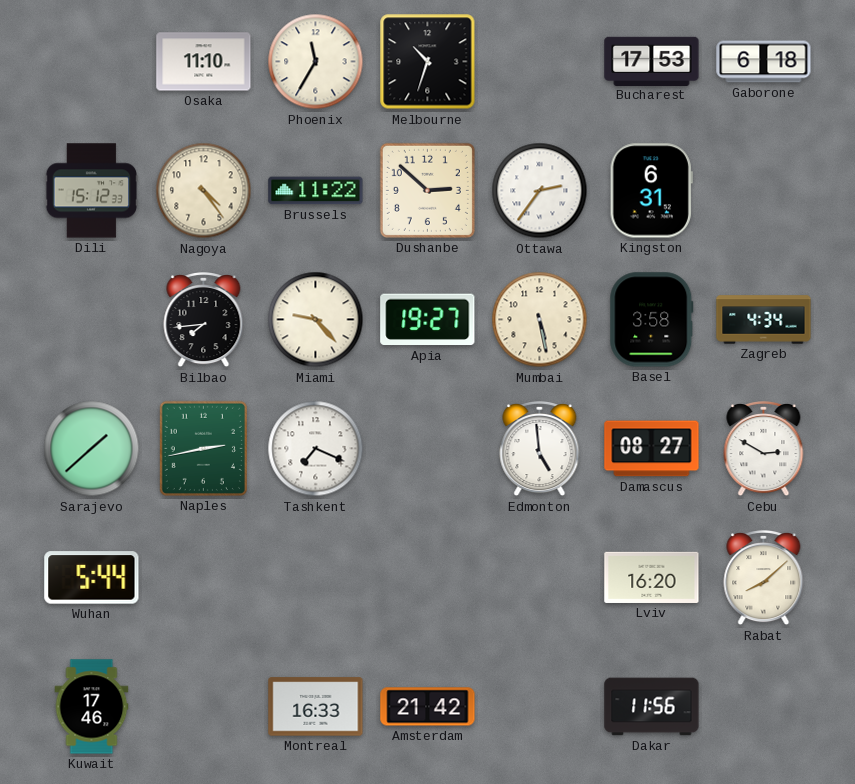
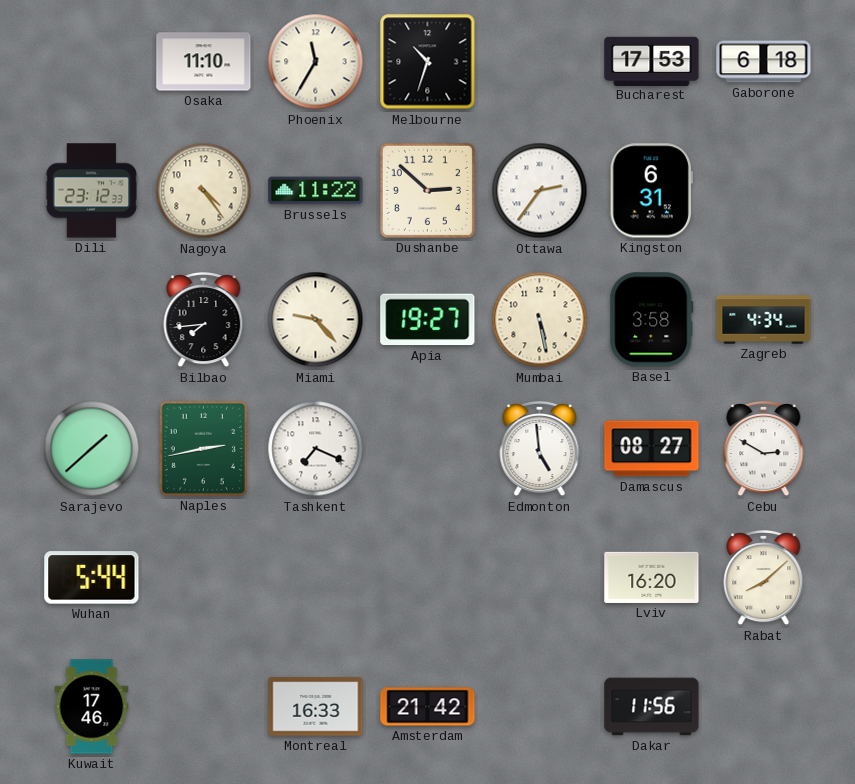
Dili: 15:12 -> 23:12
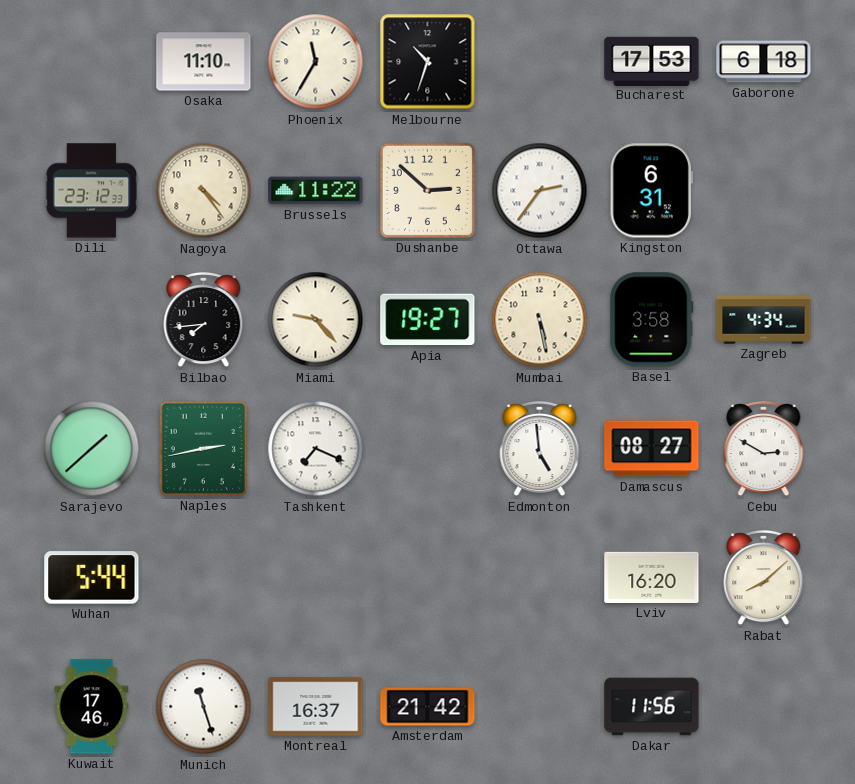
Munich: none -> 11:27
Montreal: 16:33 -> 16:37
